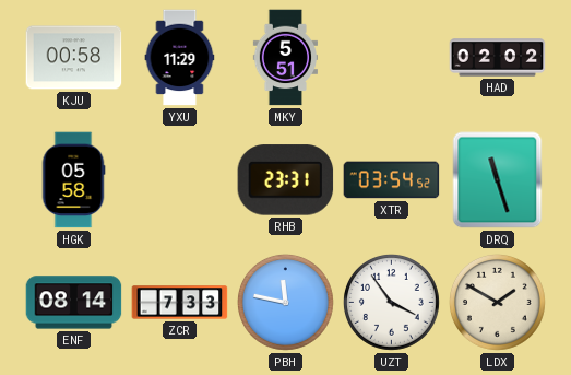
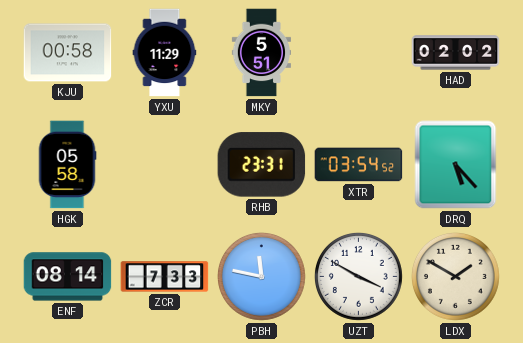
DRQ: 11:27 -> 5:23
UZT: 3:54 -> 3:50
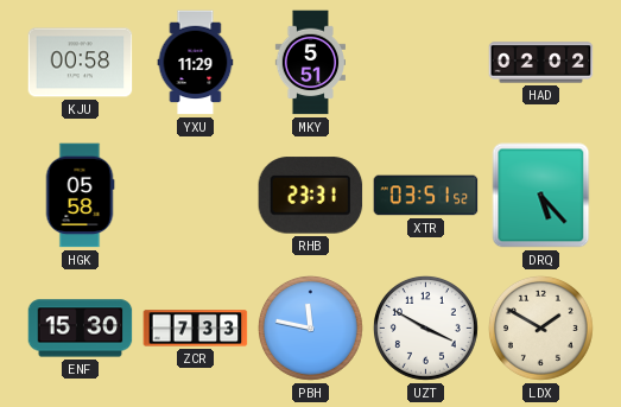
XTR: 03:54 -> 03:51
ENF: 08:14 -> 15:30
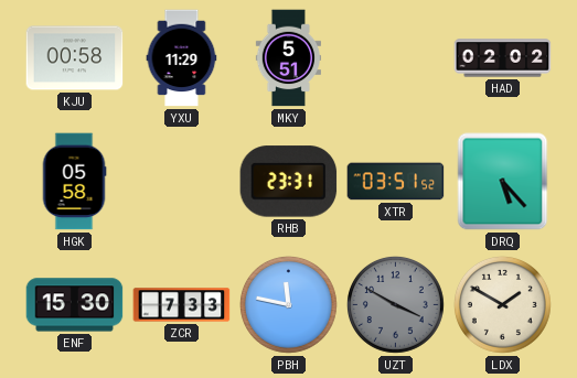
UZT dial: white -> grey
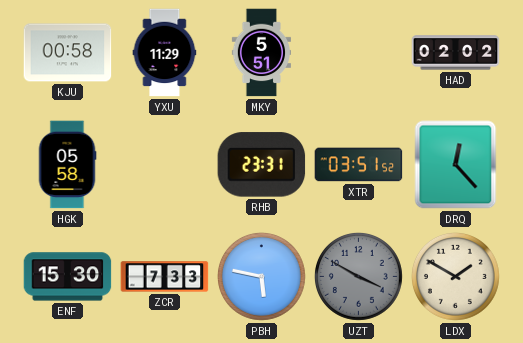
DRQ: 5:23 -> 12:23
PBH: 11:47 -> 5:47
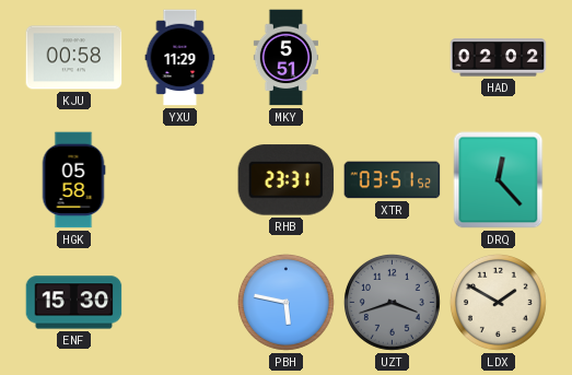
ZCR: 7:33 -> none
UZT: 3:50 -> 3:42
